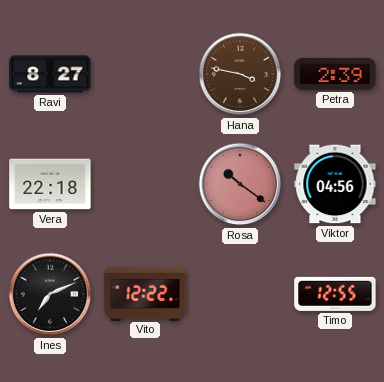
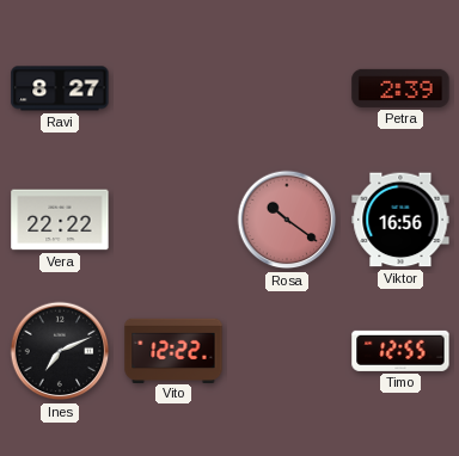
Hana: 3:47 -> none
Vera: 22:18 -> 22:22
Viktor: 04:56 -> 16:56
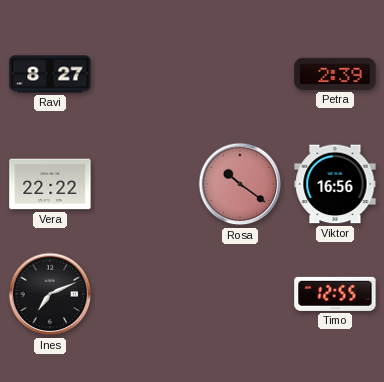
Vito: 12:22 -> none
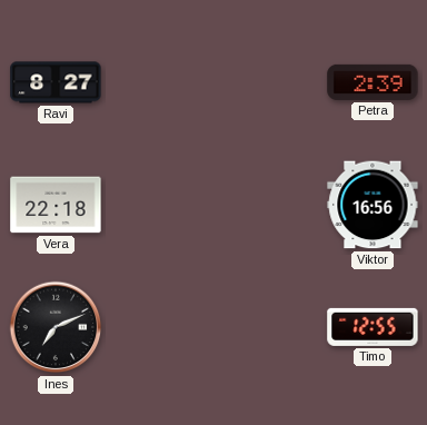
Vera: 22:22 -> 22:18
Rosa: 10:21 -> none
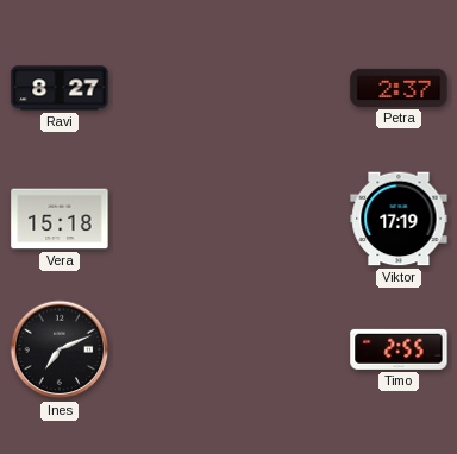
Petra: 2:39 -> 2:37
Vera: 22:18 -> 15:18
Viktor: 16:56 -> 17:19
Timo: 12:55 -> 2:55
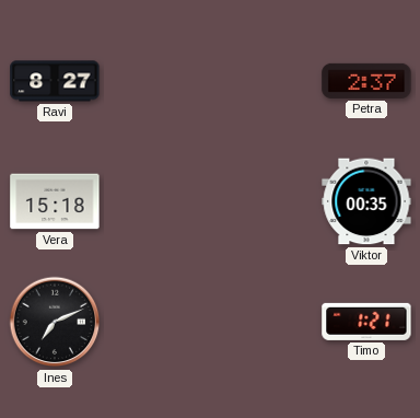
Viktor: 17:19 -> 00:35
Timo: 2:55 -> 1:21
